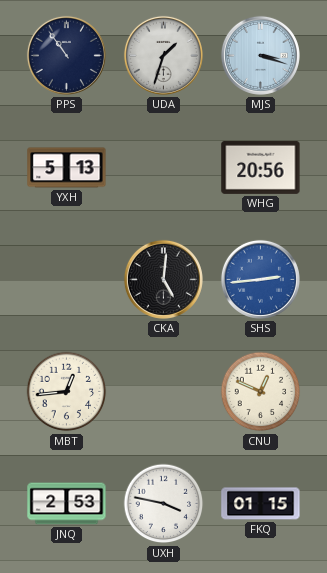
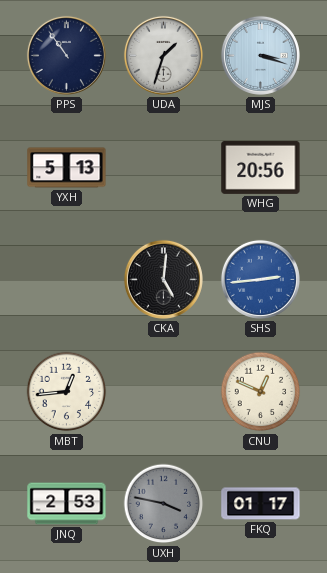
UXH dial: white -> grey
FKQ: 01:15 -> 01:17
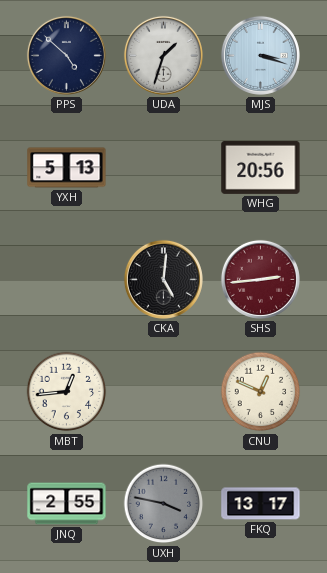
PPS: 10:54 -> 4:52
SHS dial: blue -> burgundy
JNQ: 2:53 -> 2:55
FKQ: 01:17 -> 13:17
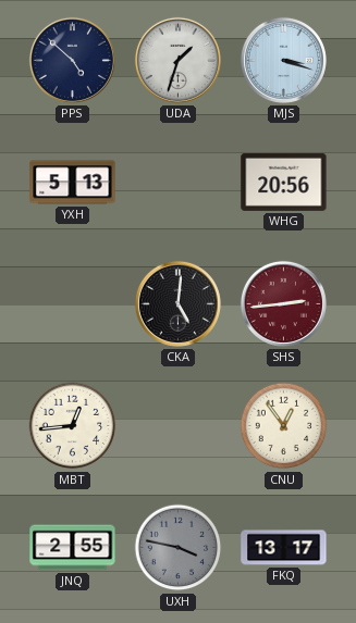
CNU: 12:49 -> 12:54
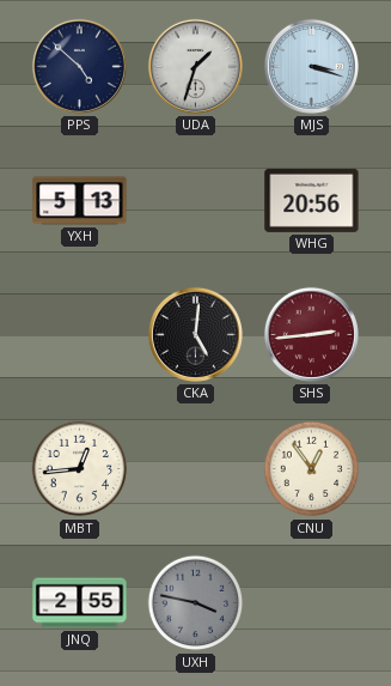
FKQ: 13:17 -> none
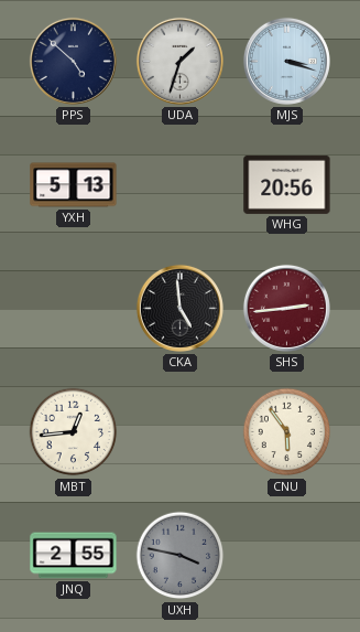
CKA: 5:01 -> 4:59
CNU: 12:54 -> 5:54
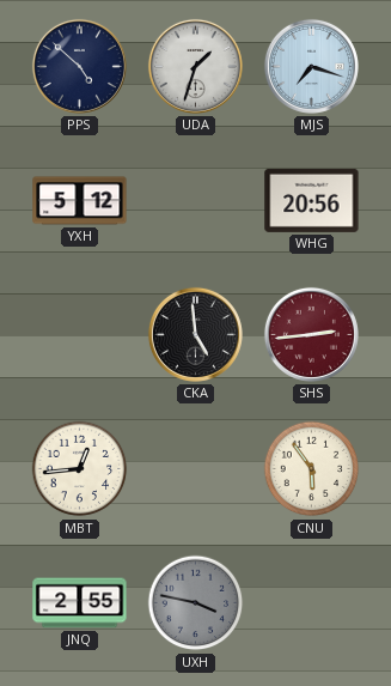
MJS: 3:18 -> 7:18
YXH: 5:13 -> 5:12
